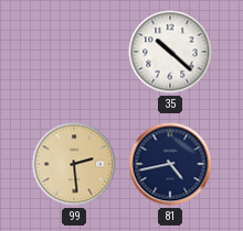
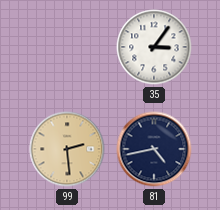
35: 10:22 -> 3:06
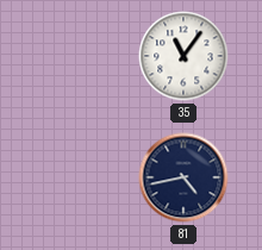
35: 3:06 -> 11:06
99: 2:29 -> none
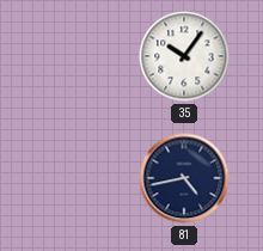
35: 11:06 -> 10:06
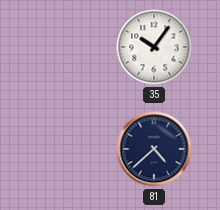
81: 4:43 -> 4:38
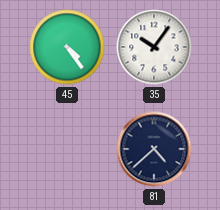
45: none -> 4:24
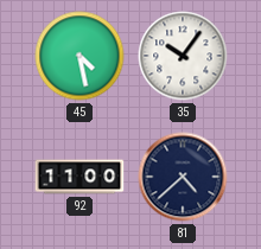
45: 4:24 -> 4:28
92: none -> 11:00
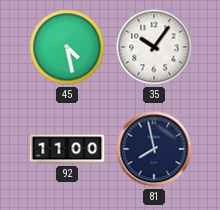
81: 4:38 -> 7:58
